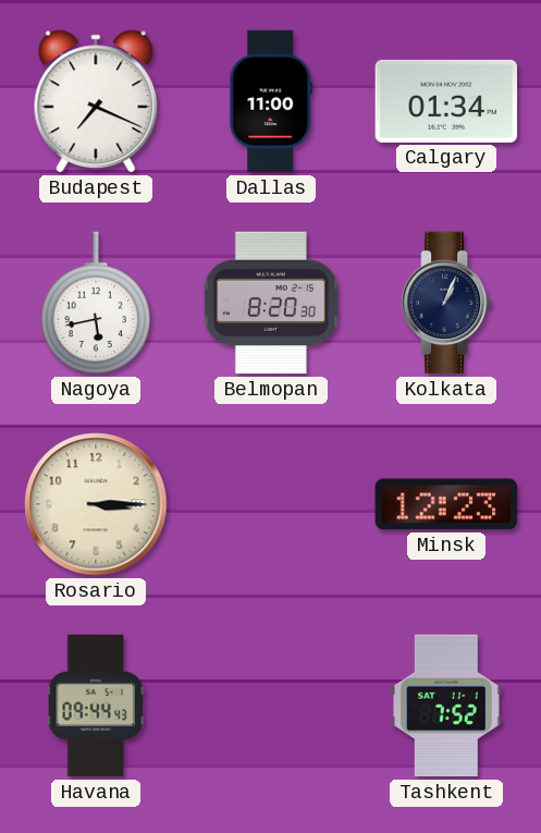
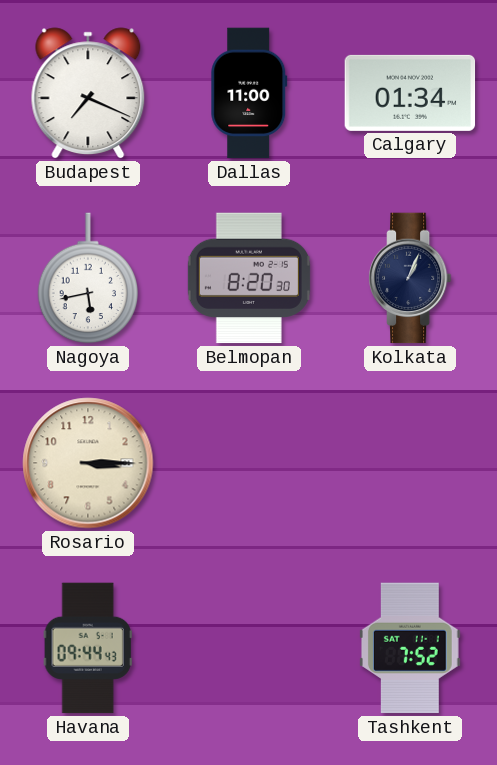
Minsk: 12:23 -> none
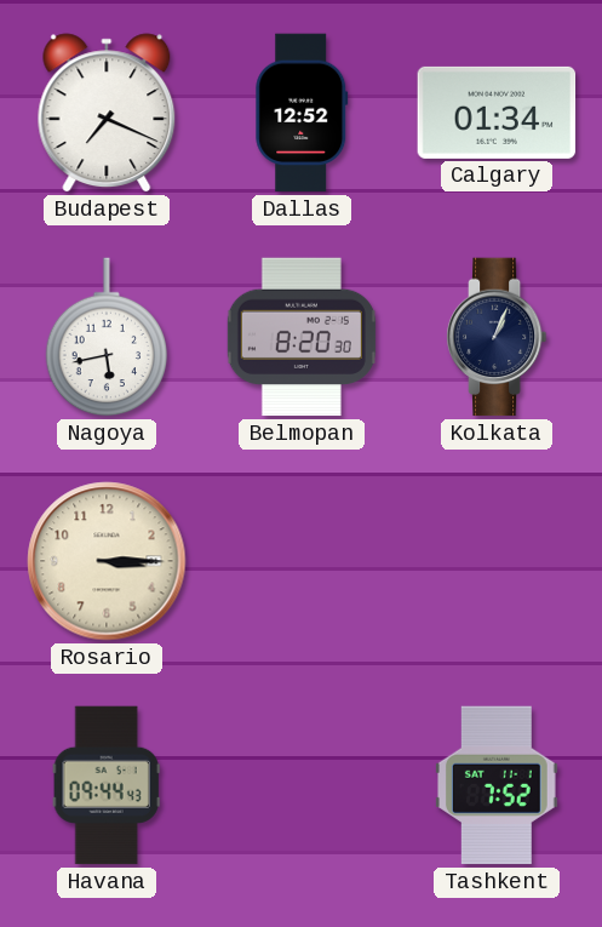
Dallas: 11:00 -> 12:52
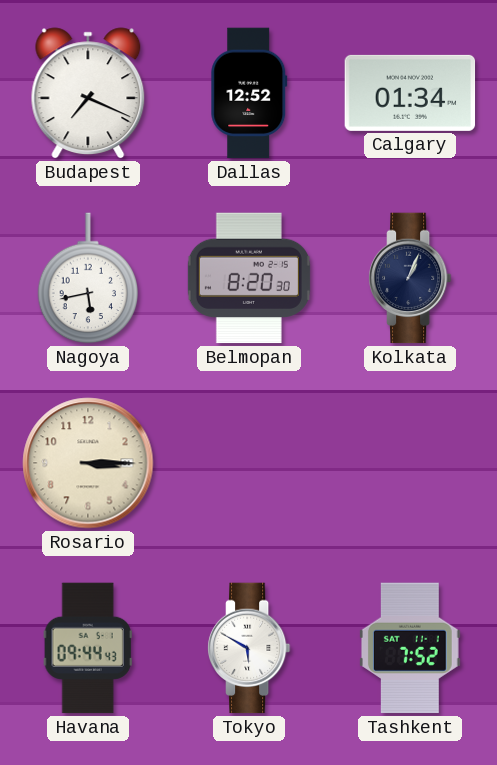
Tokyo: none -> 5:50
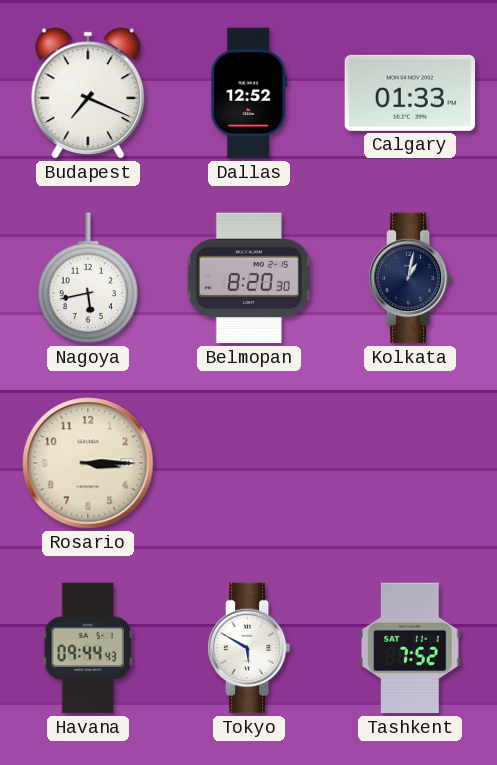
Calgary: 01:34 -> 01:33
Kolkata: 1:04 -> 1:02
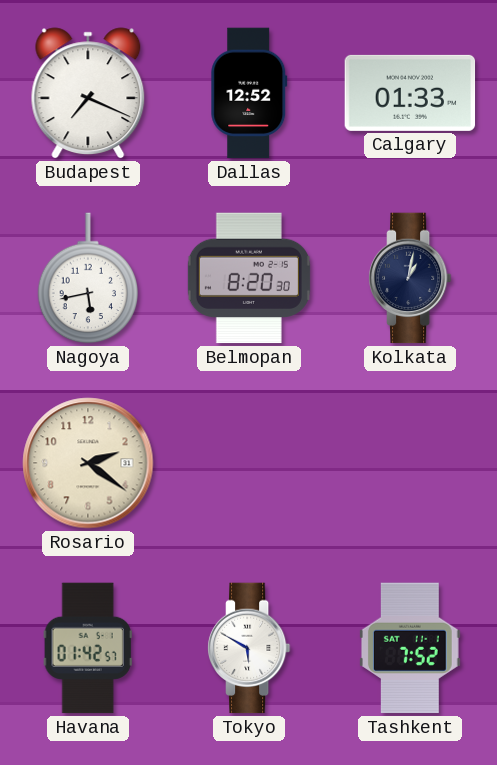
Rosario: 3:15 -> 2:21
Havana: 09:44 -> 01:42
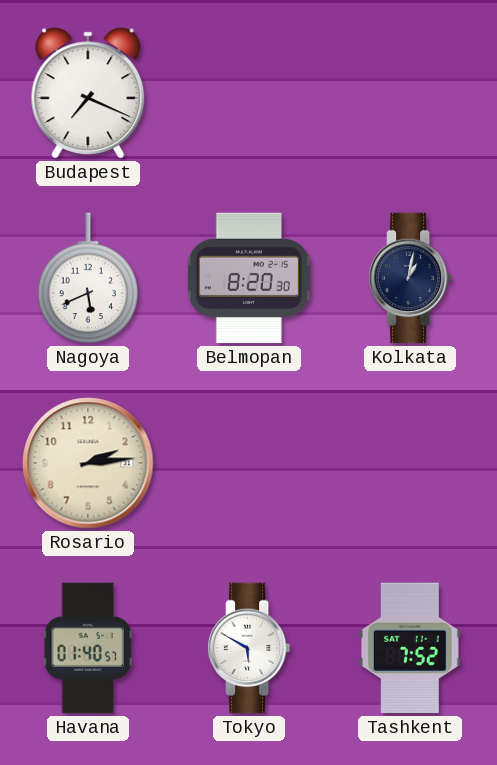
Dallas: 12:52 -> none
Calgary: 01:33 -> none
Nagoya: 5:43 -> 5:41
Rosario: 2:21 -> 2:14
Havana: 01:42 -> 01:40
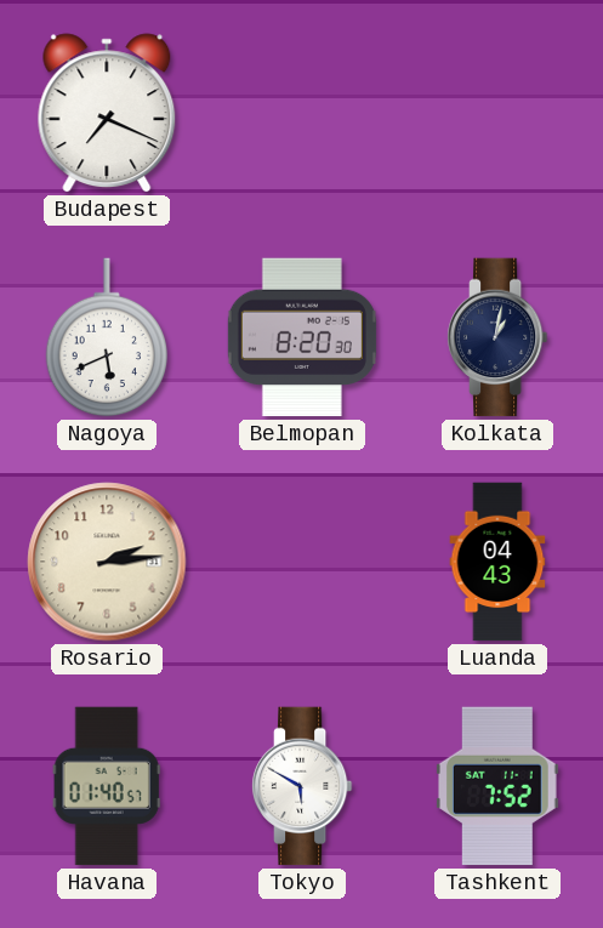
Luanda: none -> 04:43
